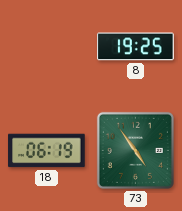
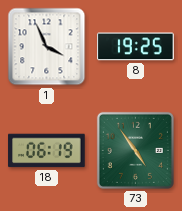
1: none -> 3:56
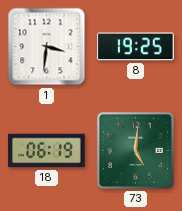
1: 3:56 -> 3:31
73: 4:54 -> 5:01
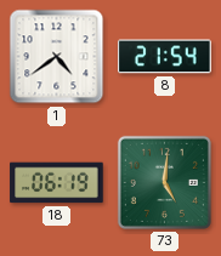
1: 3:31 -> 4:39
8: 19:25 -> 21:54
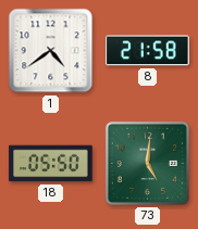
8: 21:54 -> 21:58
18: 06:19 -> 05:50
